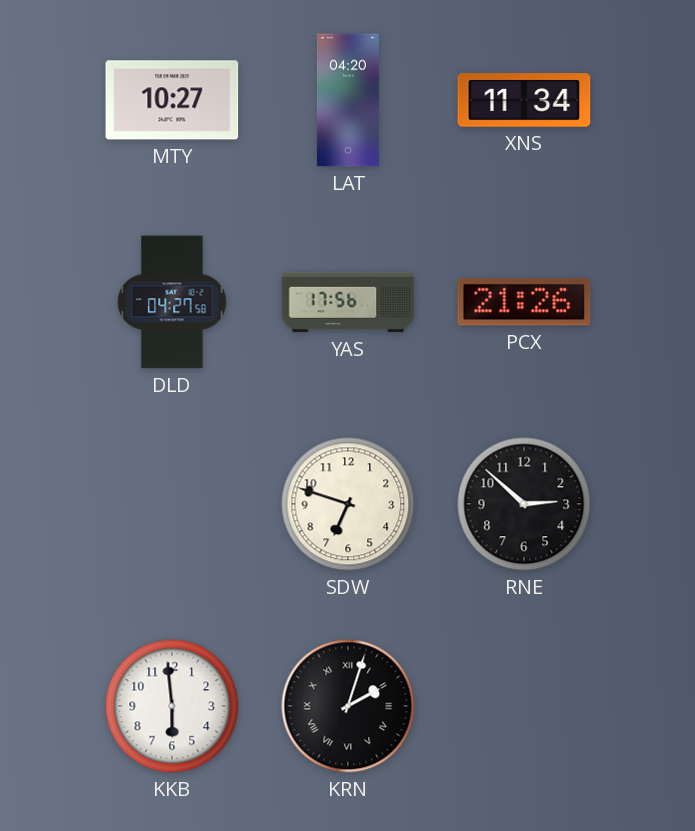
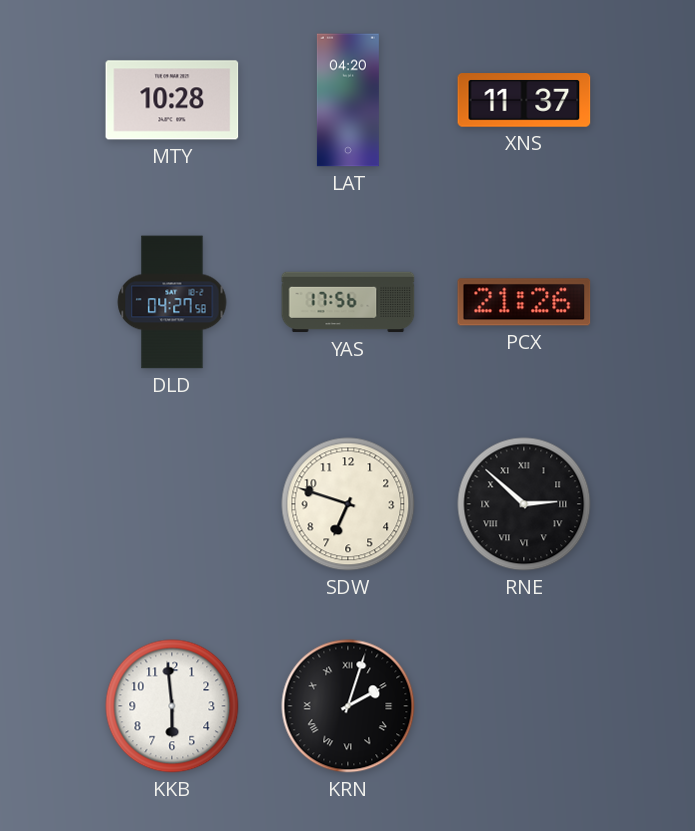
MTY: 10:27 -> 10:28
XNS: 11:34 -> 11:37
RNE numerals: Arabic -> Roman
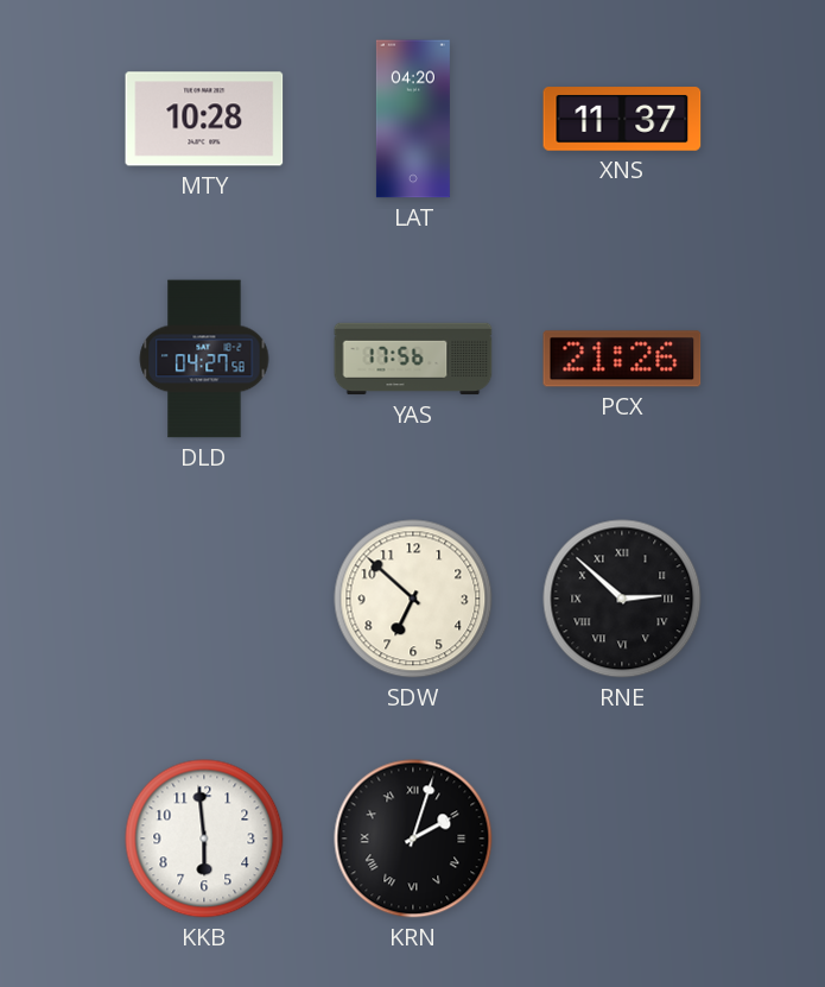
SDW: 6:48 -> 6:52
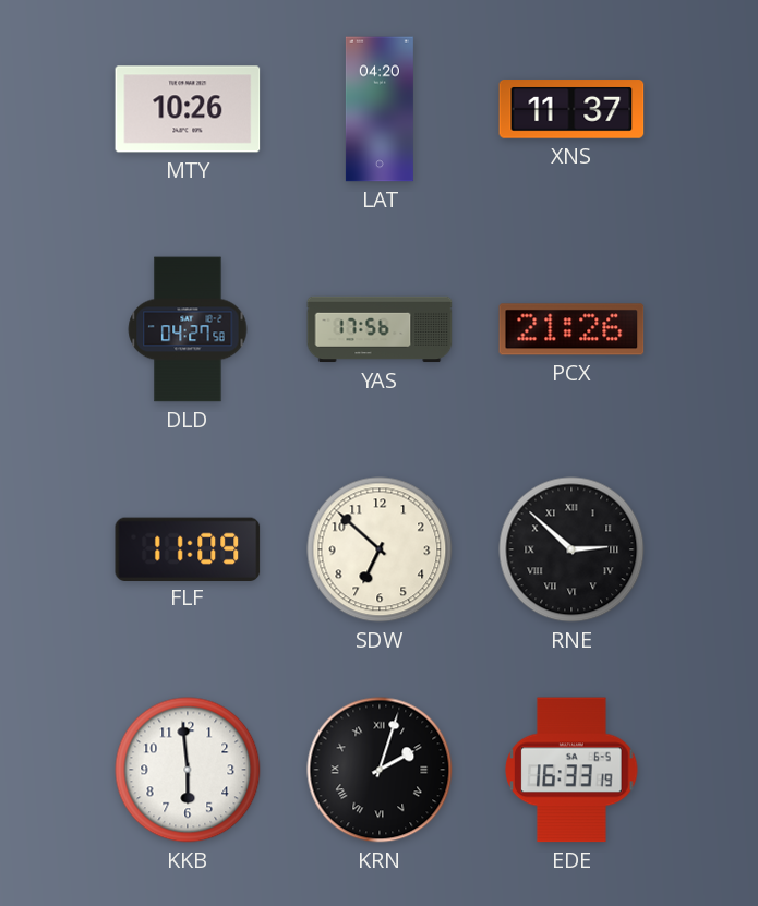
MTY: 10:28 -> 10:26
FLF: none -> 11:09
EDE: none -> 16:33
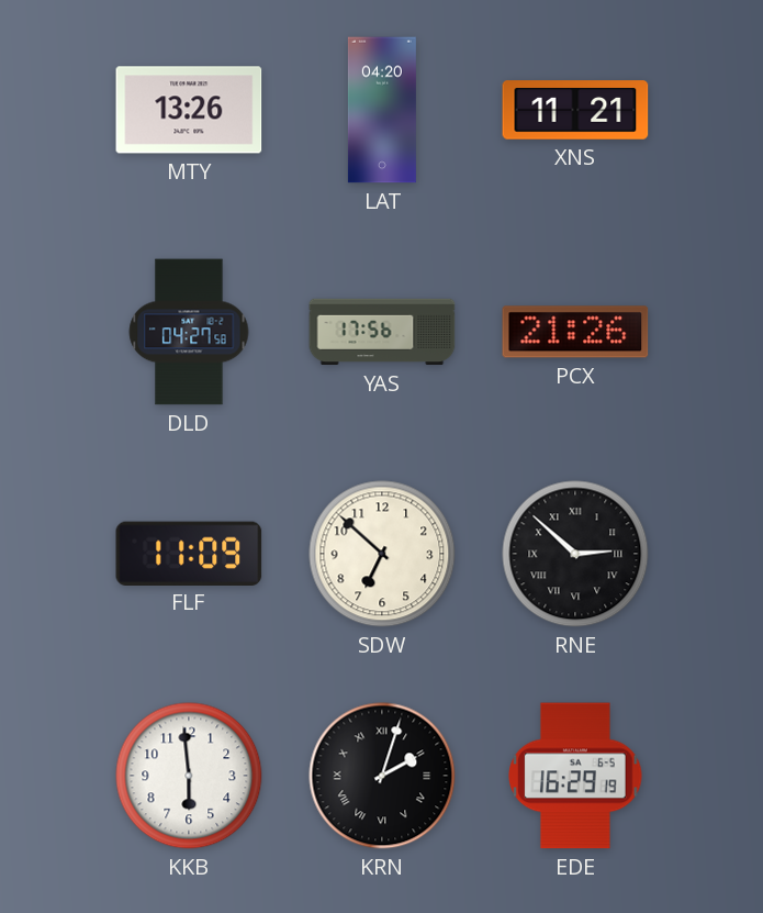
MTY: 10:26 -> 13:26
XNS: 11:37 -> 11:21
EDE: 16:33 -> 16:29
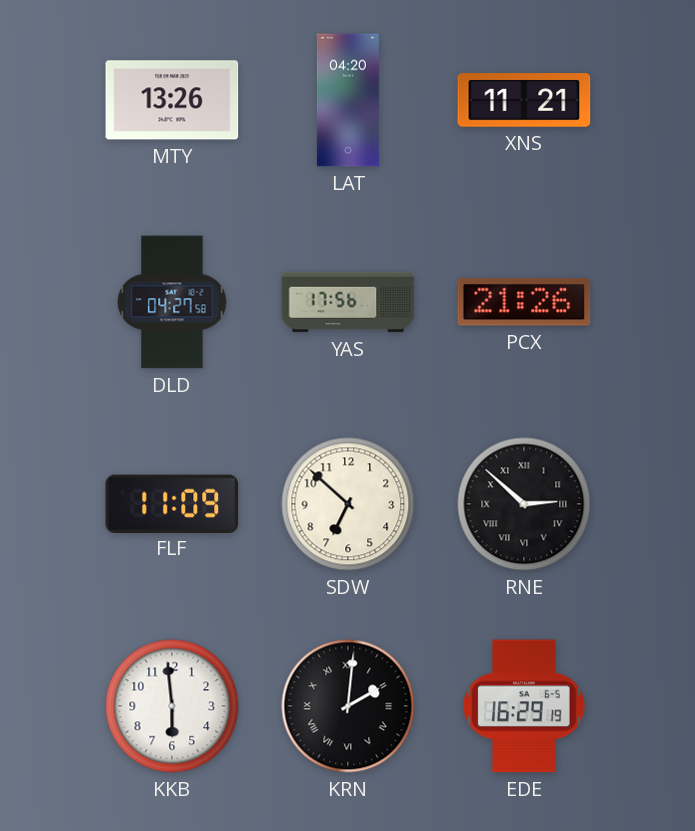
KRN: 2:03 -> 2:01
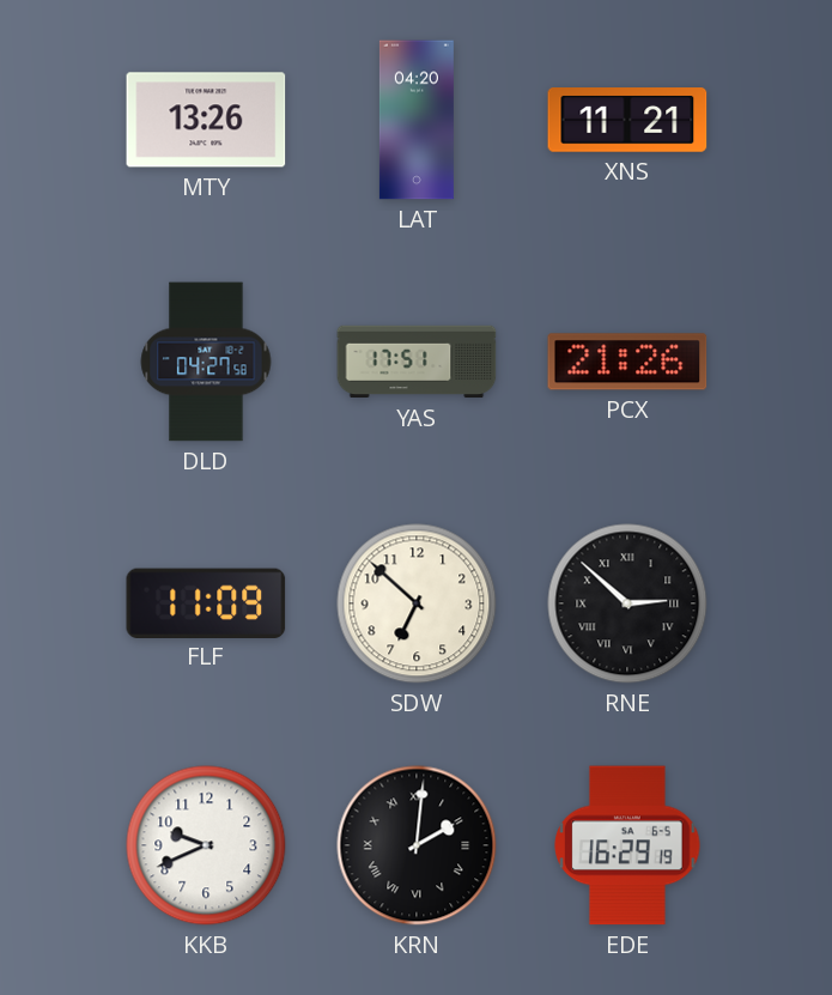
YAS: 17:56 -> 17:51
KKB: 5:59 -> 9:41
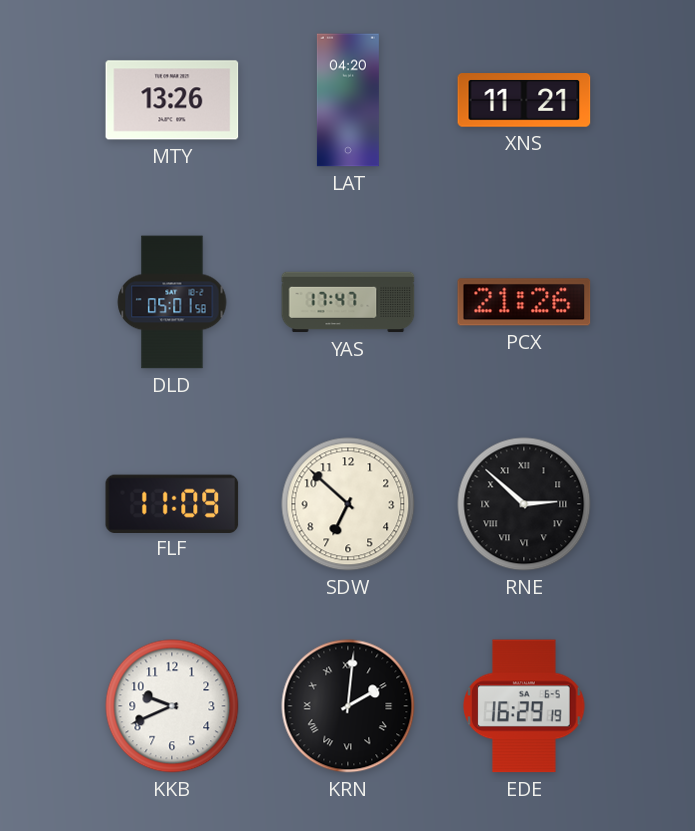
DLD: 04:27 -> 05:01
YAS: 17:51 -> 17:47
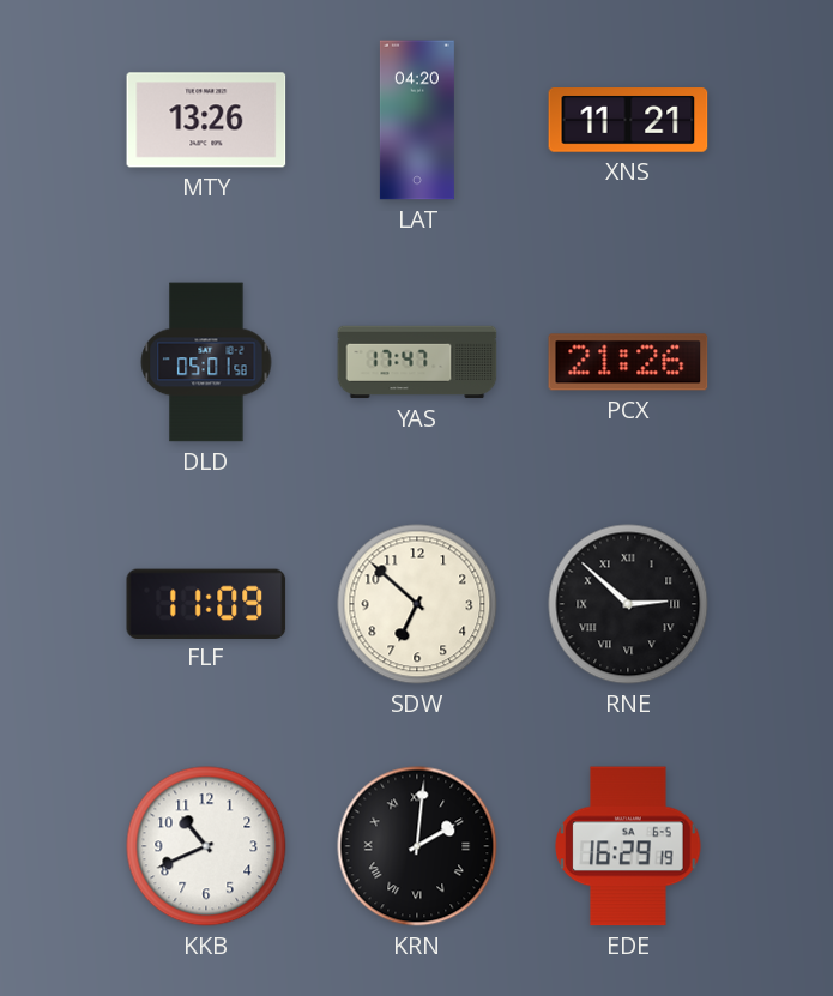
KKB: 9:41 -> 10:41
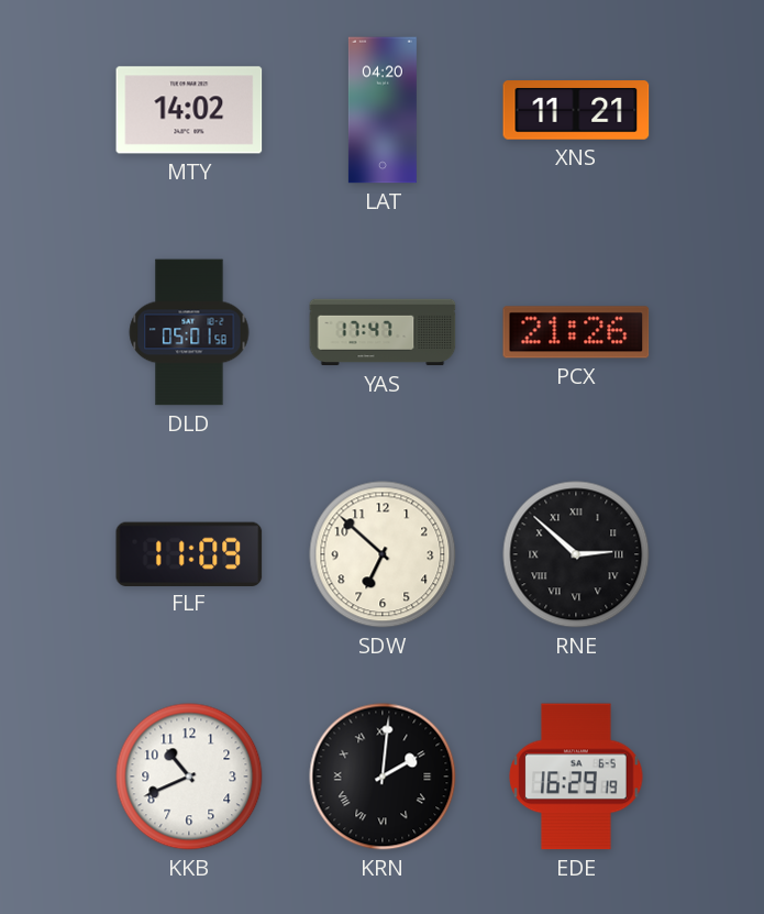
MTY: 13:26 -> 14:02
